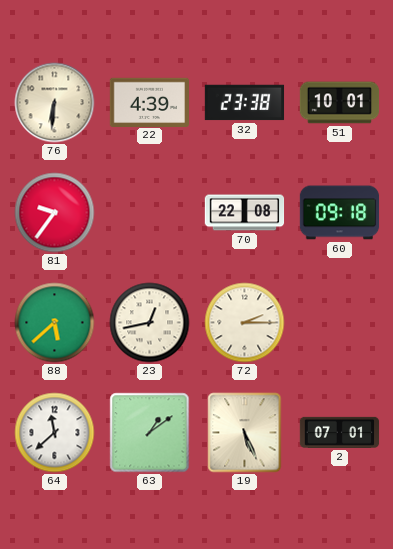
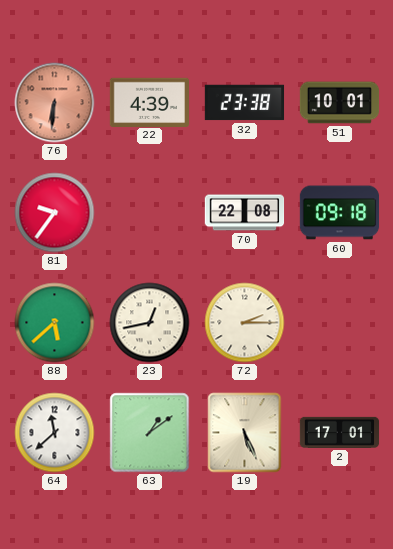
76 dial: cream -> salmon
2: 07:01 -> 17:01
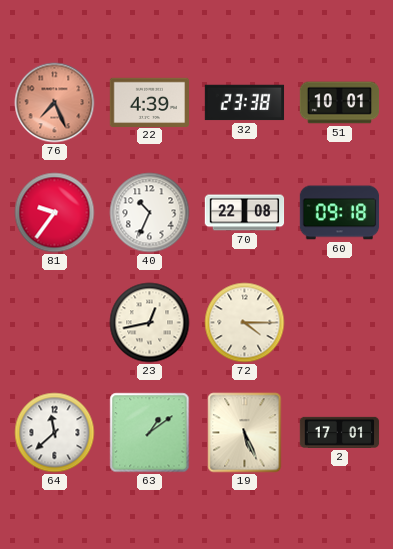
76: 6:31 -> 7:26
40: none -> 10:34
88: 5:38 -> none
72: 2:15 -> 4:15
